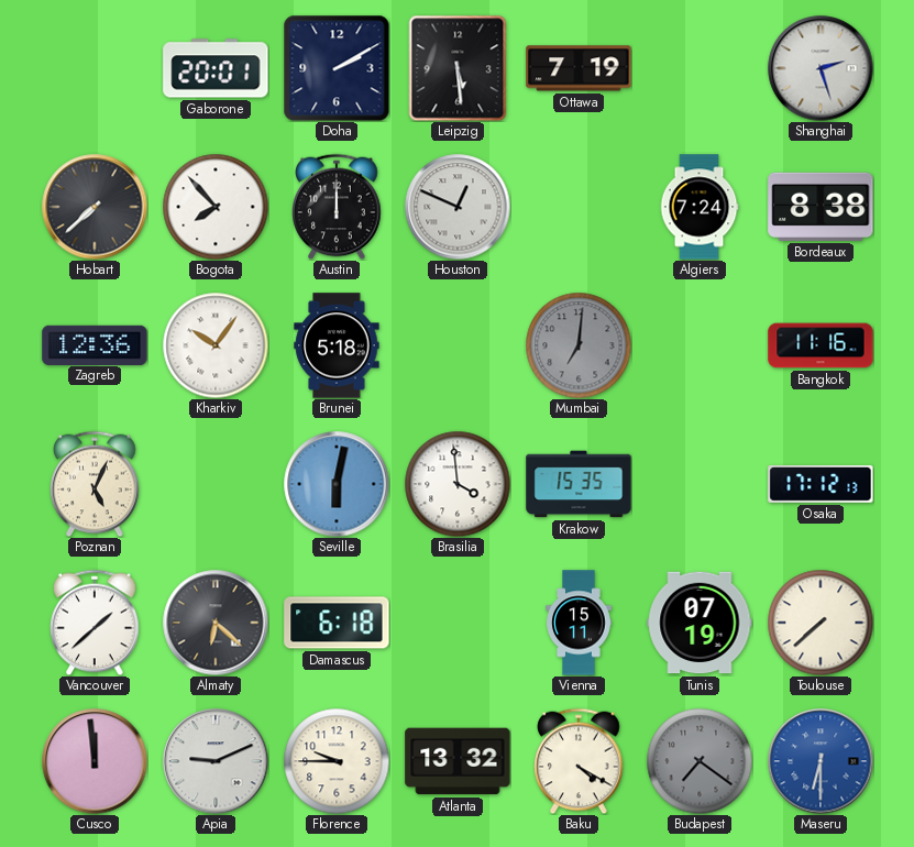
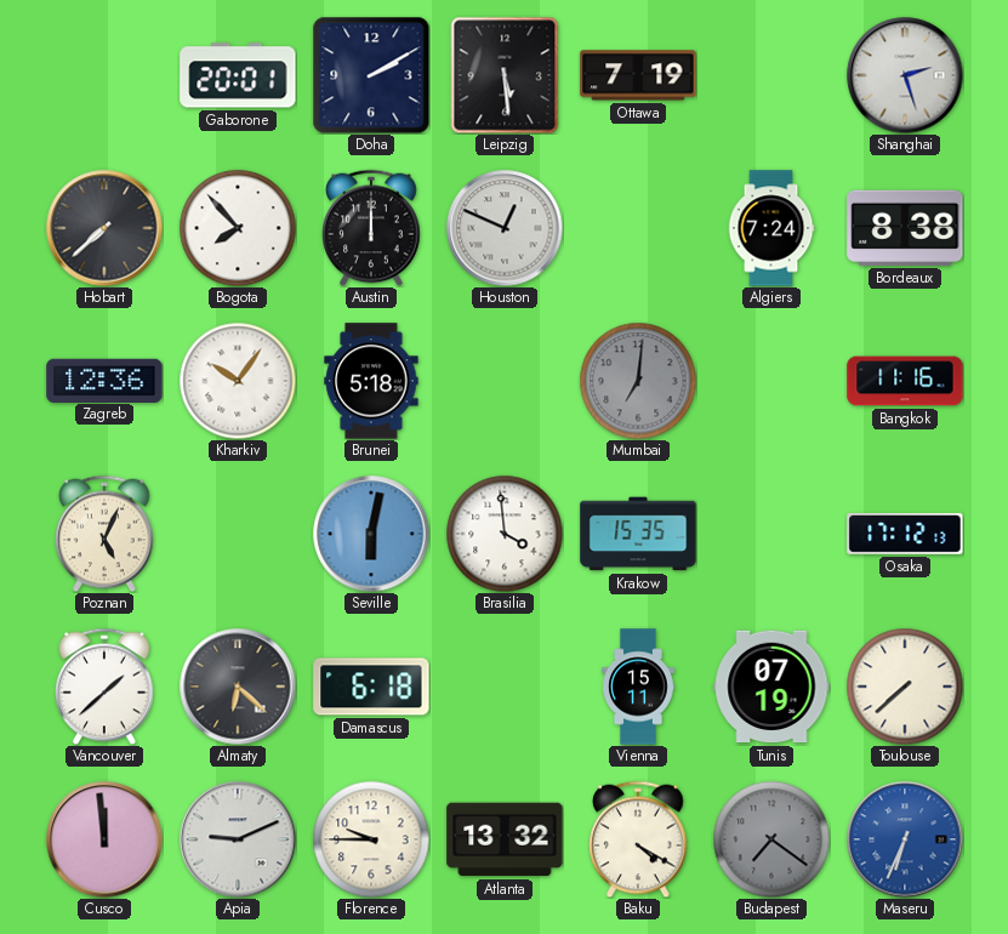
Maseru: 6:30 -> 6:34
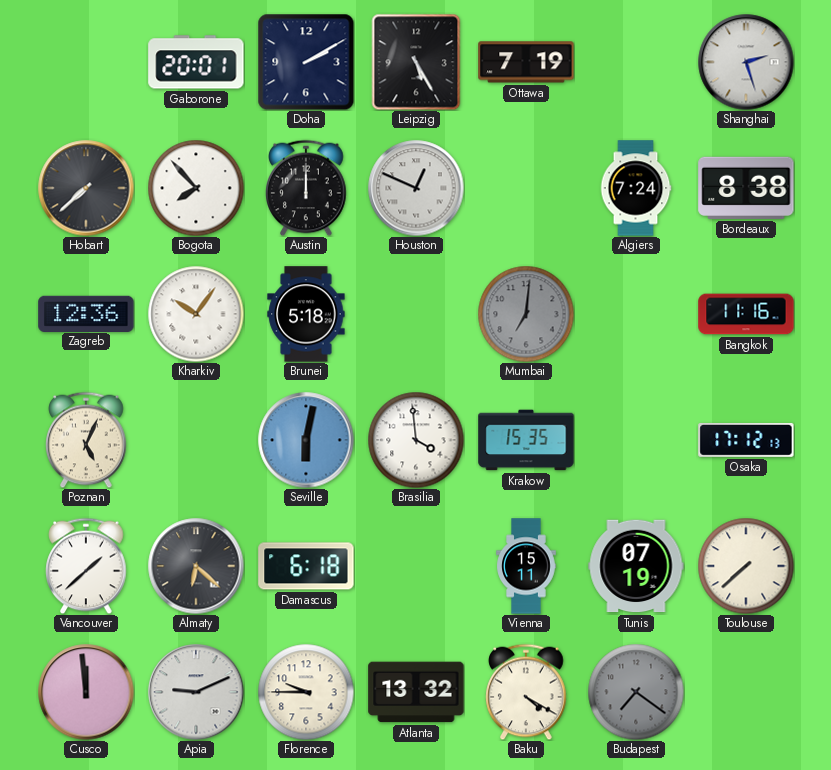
Leipzig: 5:29 -> 5:25
Maseru: 6:34 -> none
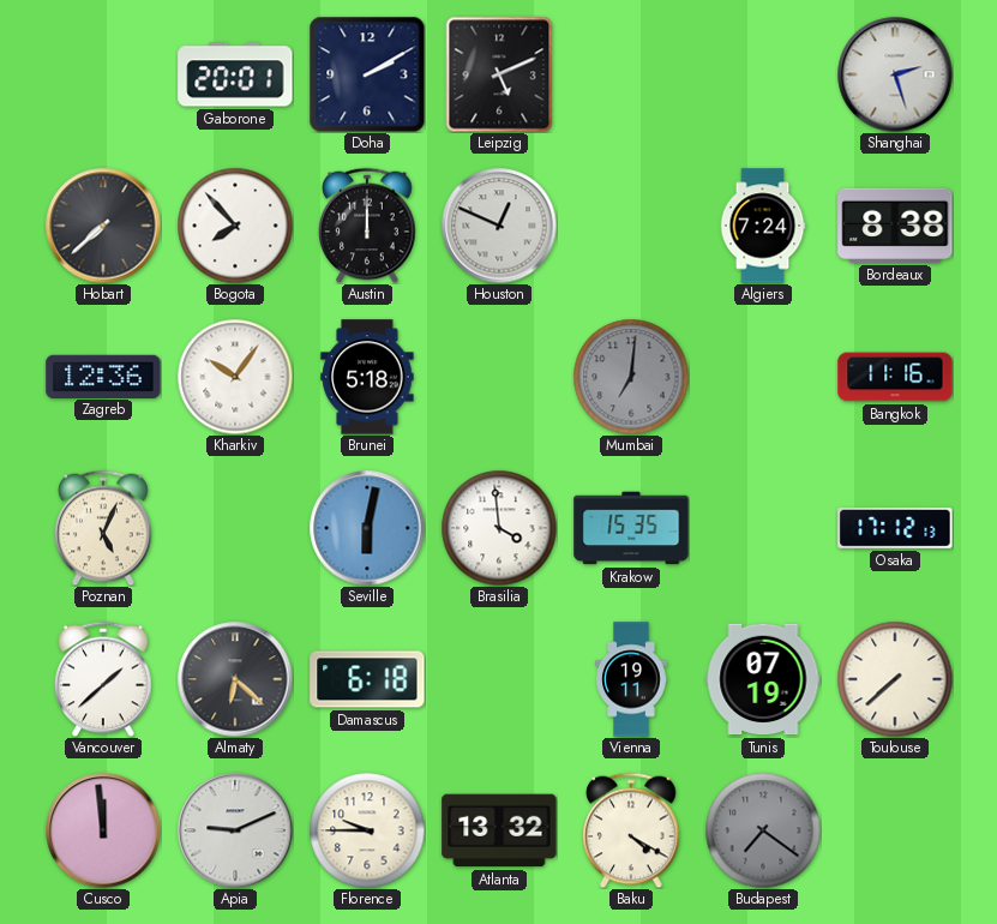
Leipzig: 5:25 -> 5:11
Ottawa: 7:19 -> none
Vienna: 15:11 -> 19:11
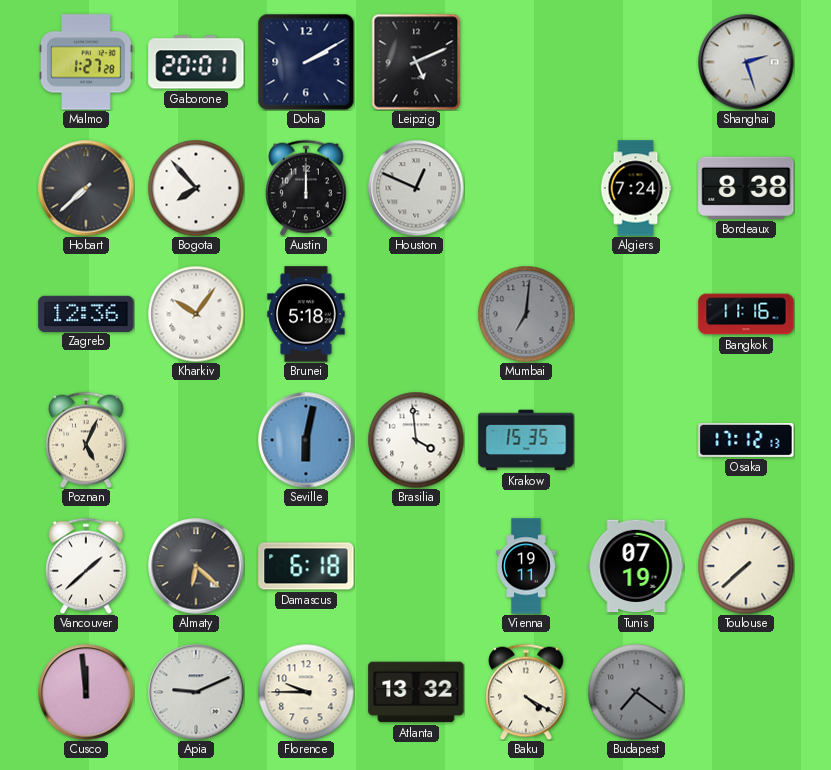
Malmo: none -> 1:27
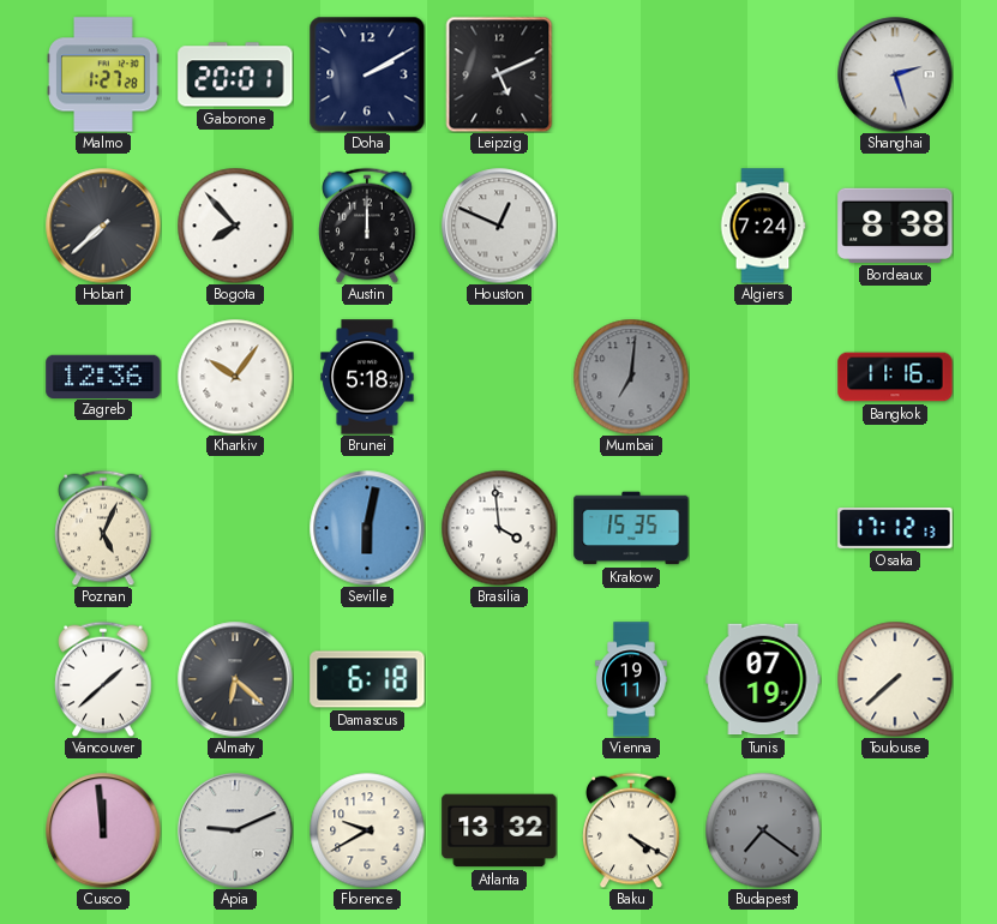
Florence: 9:45 -> 9:40
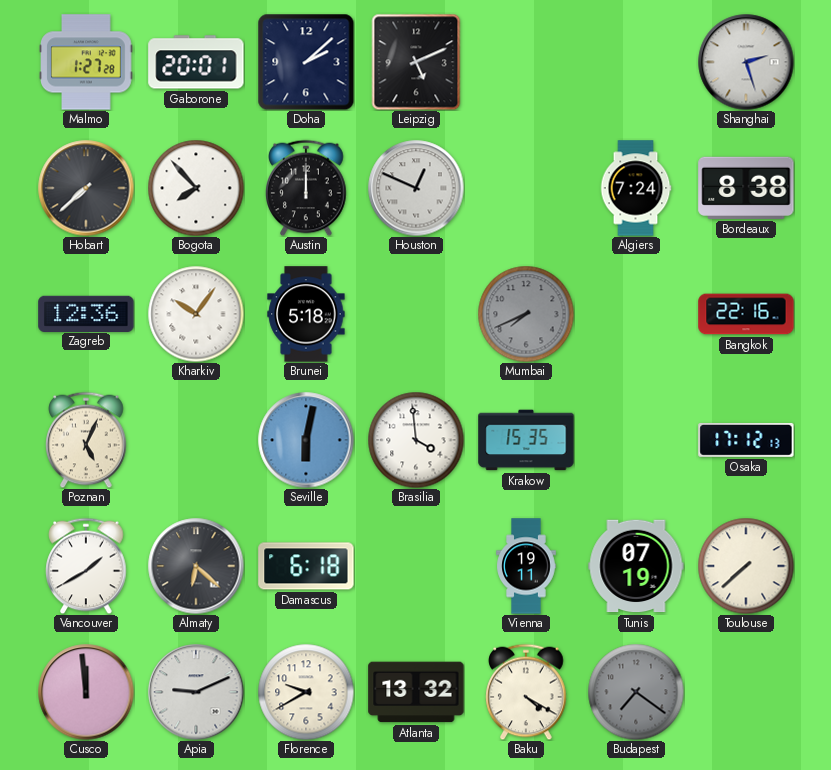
Doha: 2:10 -> 2:08
Mumbai: 7:01 -> 7:41
Bangkok: 11:16 -> 22:16
Vancouver: 1:38 -> 1:40
